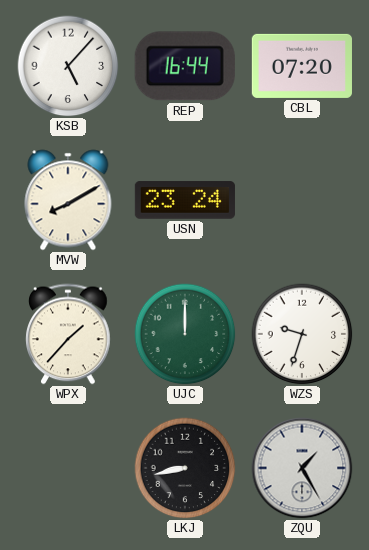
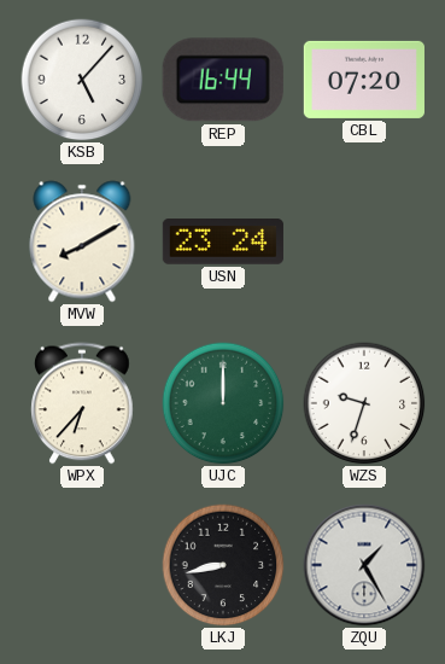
WPX: 1:37 -> 6:37
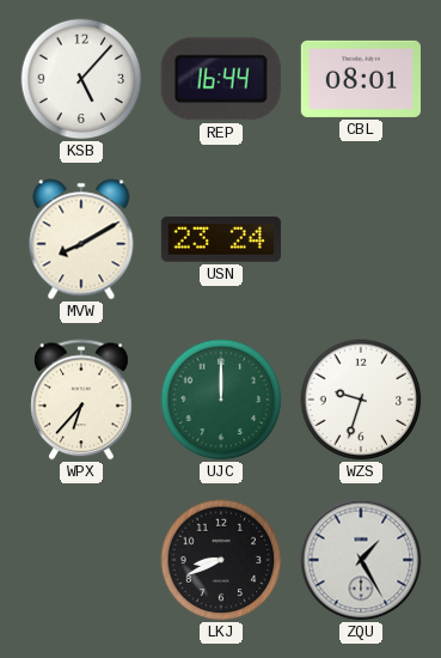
CBL: 07:20 -> 08:01
LKJ: 8:43 -> 8:41
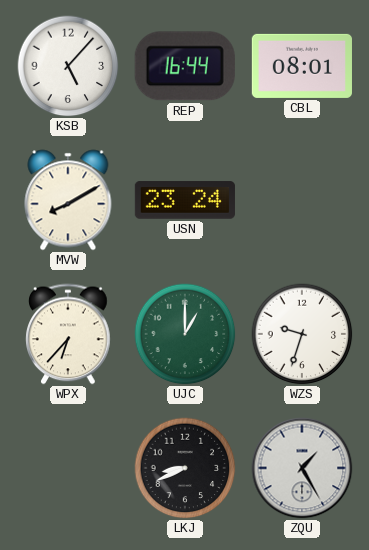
UJC: 12:00 -> 1:00
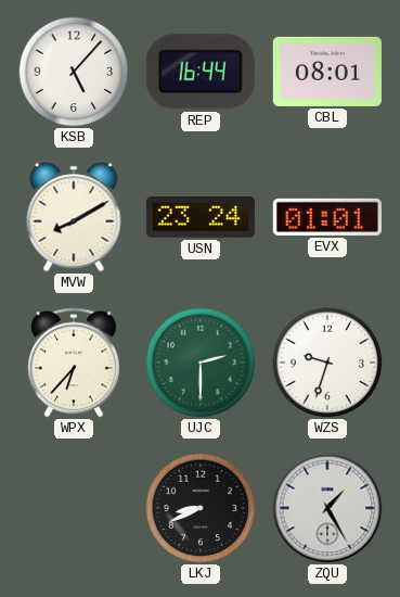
EVX: none -> 01:01
UJC: 1:00 -> 2:30
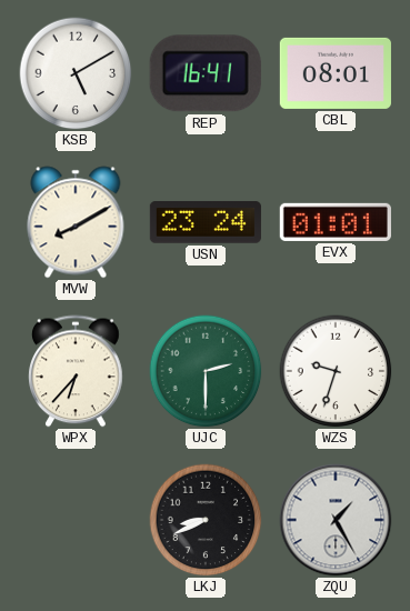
KSB: 5:07 -> 5:10
REP: 16:44 -> 16:41
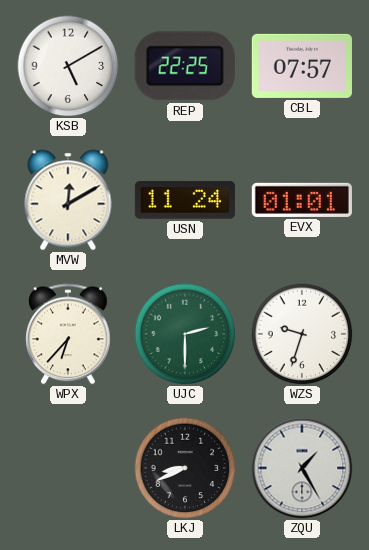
REP: 16:41 -> 22:25
CBL: 08:01 -> 07:57
MVW: 8:10 -> 12:10
USN: 23:24 -> 11:24
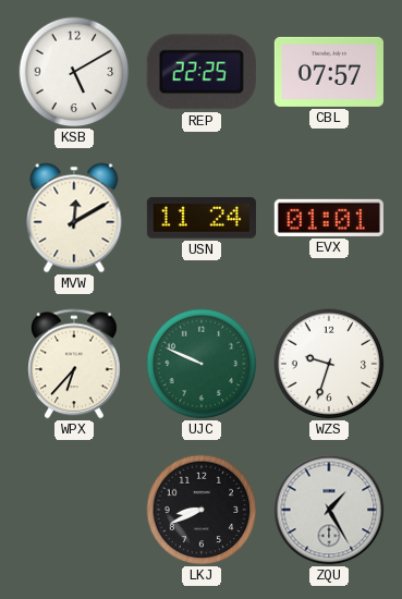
UJC: 2:30 -> 9:49
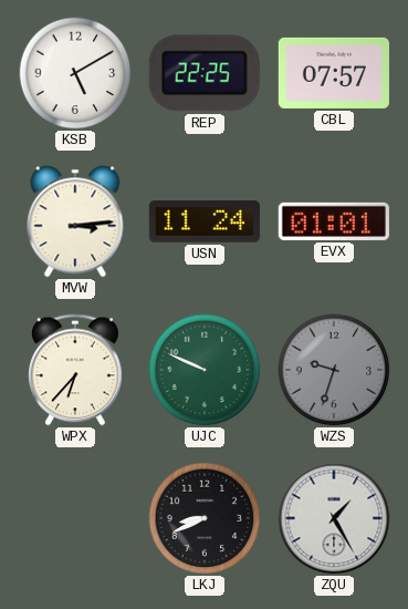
MVW: 12:10 -> 3:14
WZS dial: white -> grey
